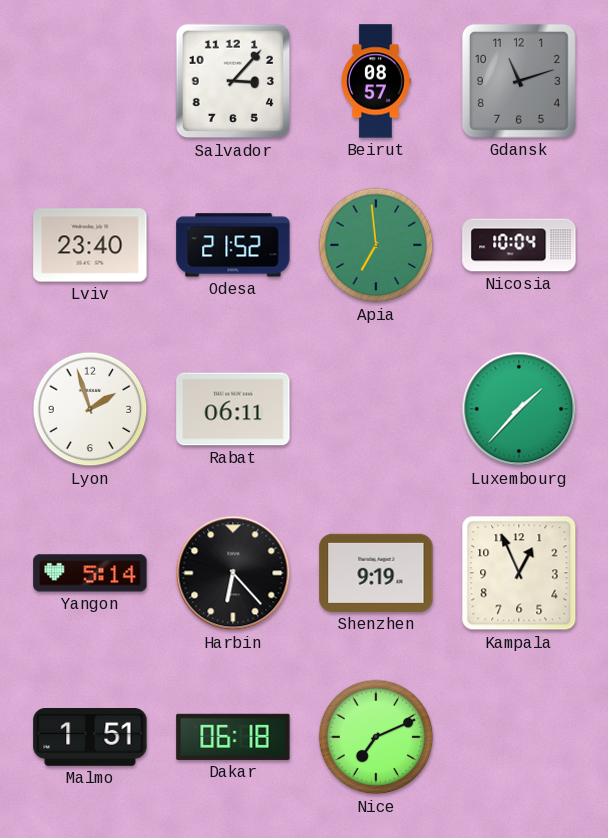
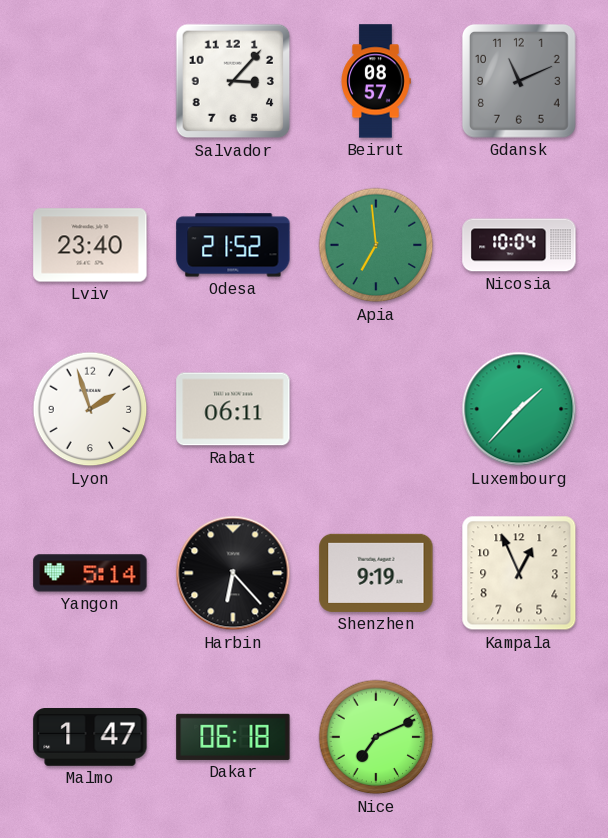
Gdansk: 11:12 -> 11:11
Malmo: 1:51 -> 1:47
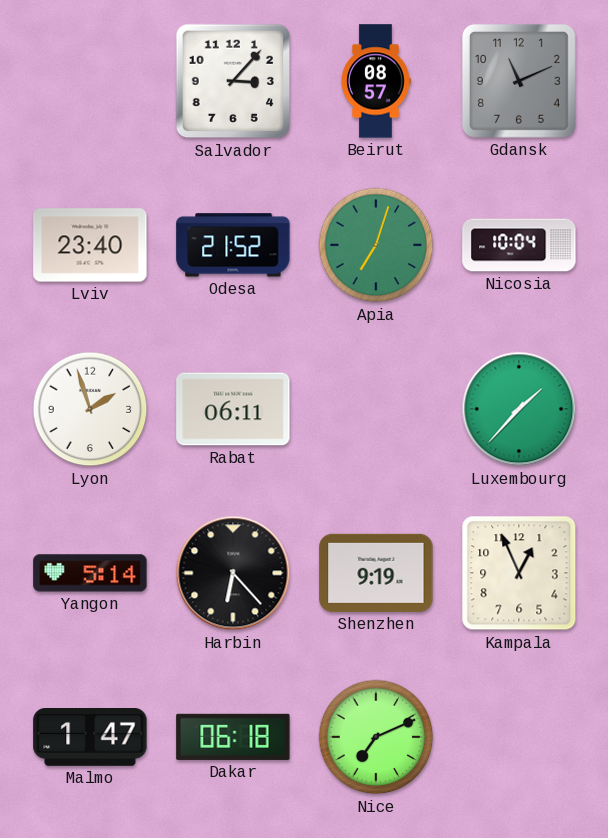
Apia: 6:59 -> 7:03
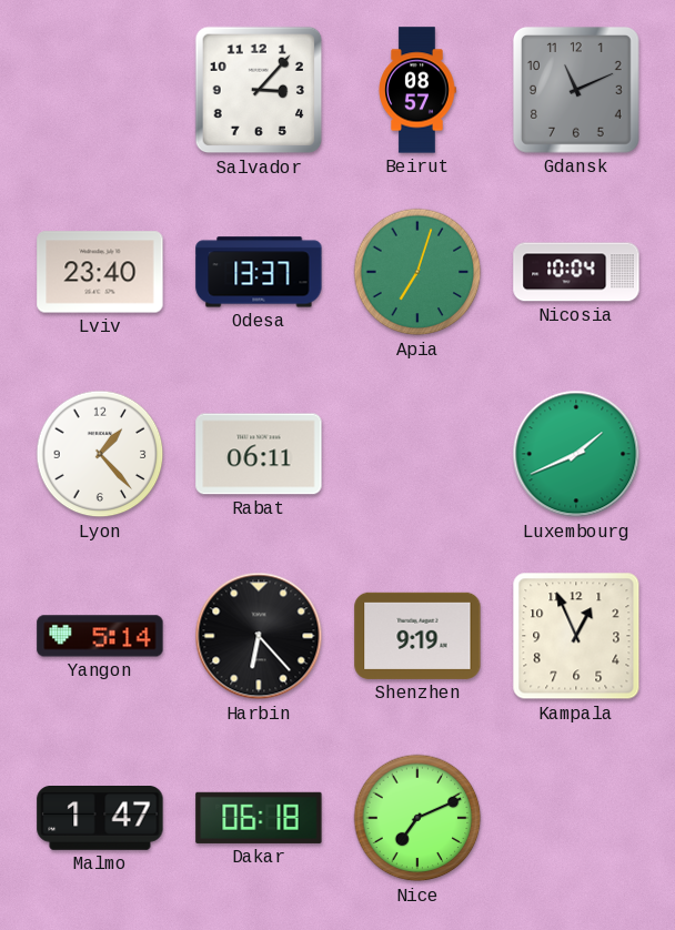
Odesa: 21:52 -> 13:37
Lyon: 1:57 -> 1:23
Luxembourg: 1:37 -> 1:41
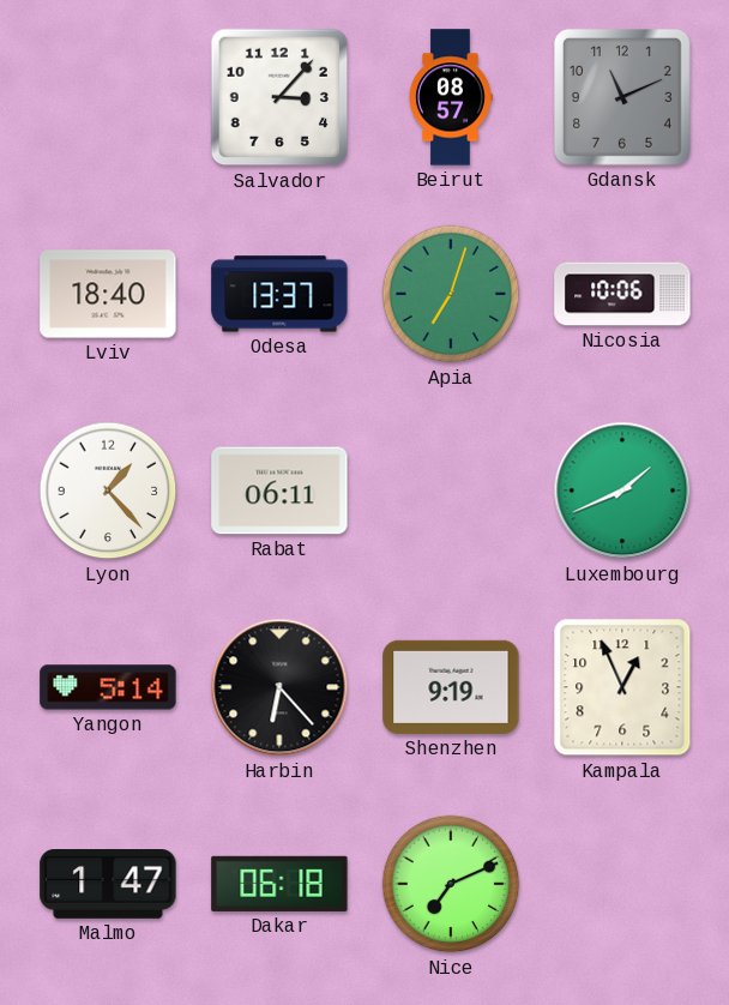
Lviv: 23:40 -> 18:40
Nicosia: 10:04 -> 10:06
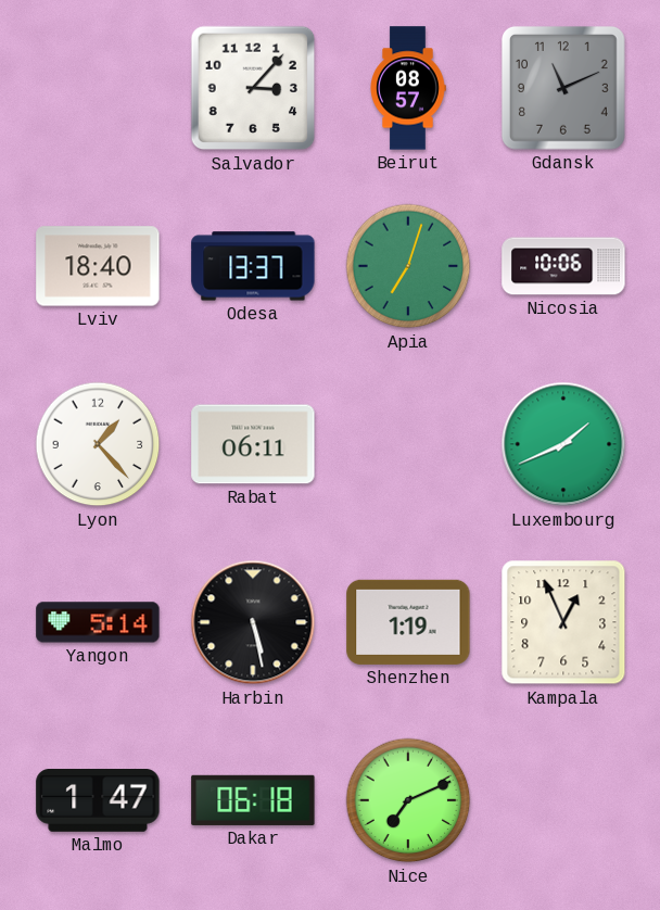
Harbin: 6:23 -> 5:28
Shenzhen: 9:19 -> 1:19
